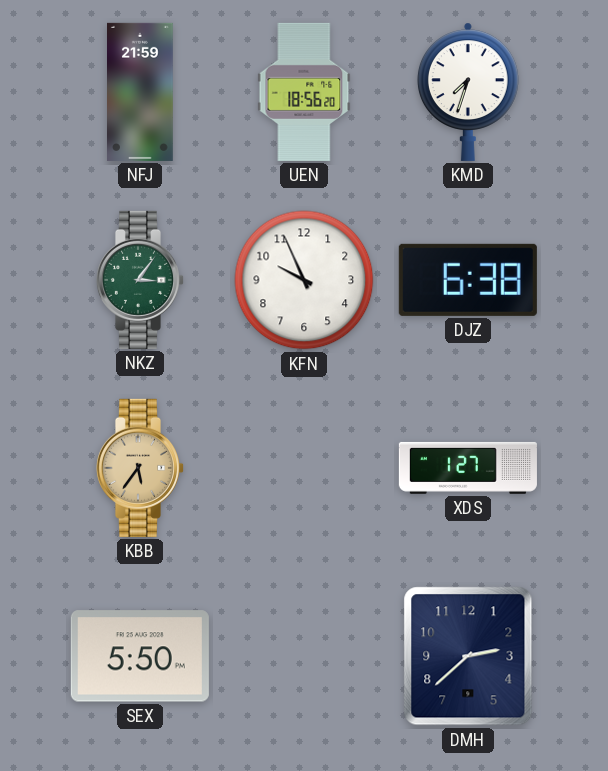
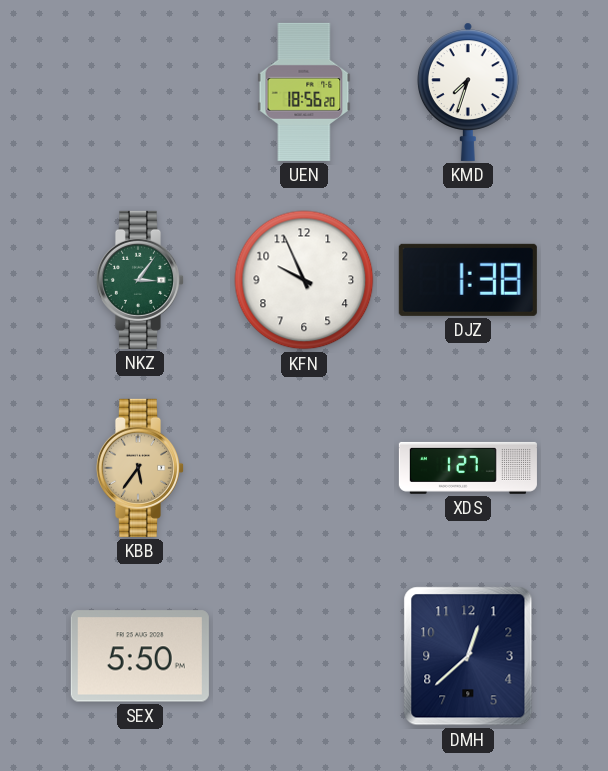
NFJ: 21:59 -> none
DJZ: 6:38 -> 1:38
DMH: 2:38 -> 12:38
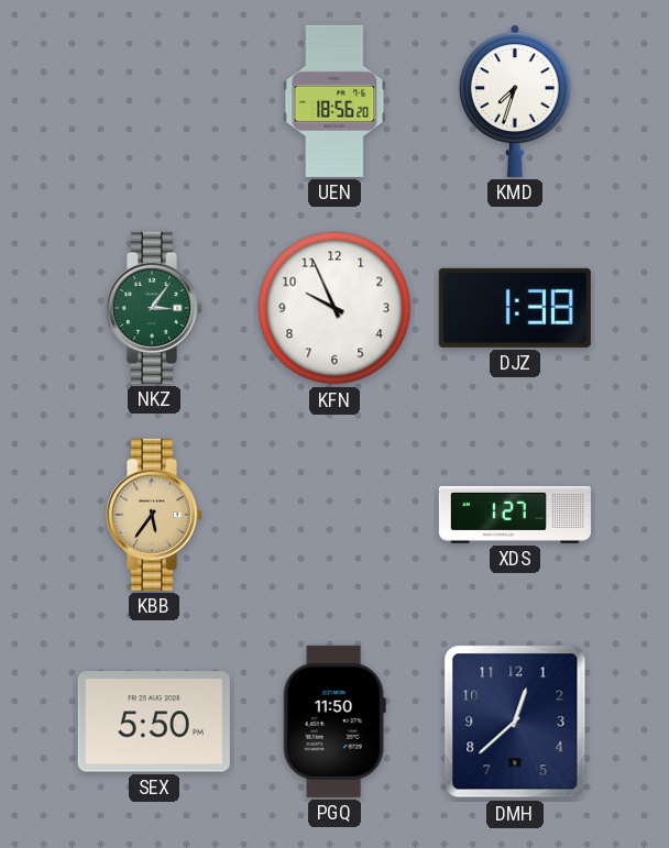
PGQ: none -> 11:50
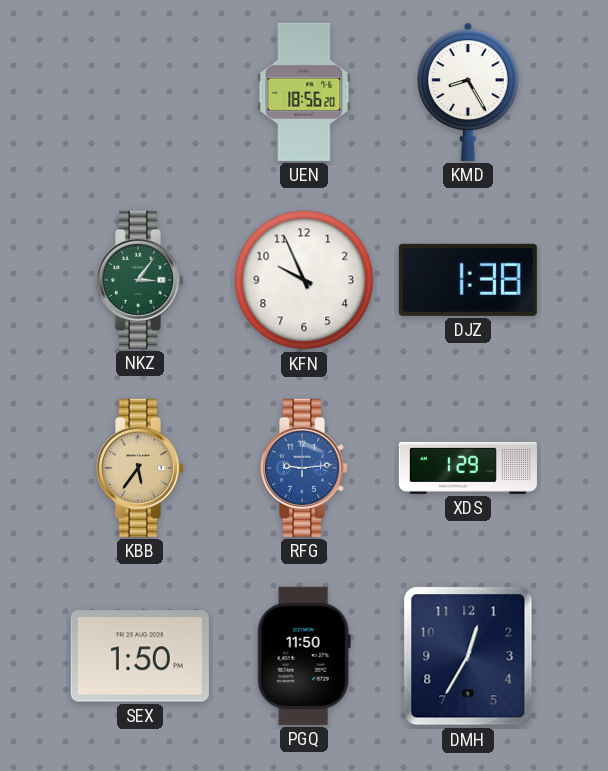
KMD: 7:33 -> 8:25
RFG: none -> 9:14
XDS: 1:27 -> 1:29
SEX: 5:50 -> 1:50
DMH: 12:38 -> 12:35
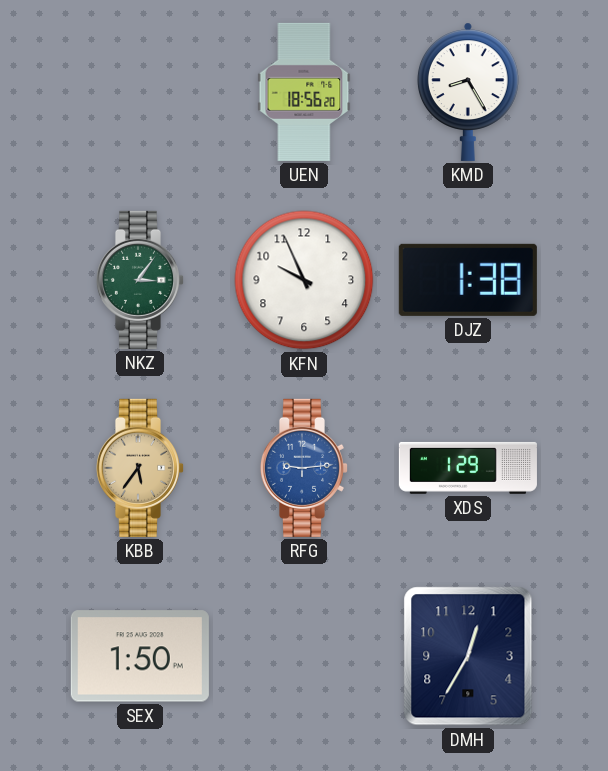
PGQ: 11:50 -> none
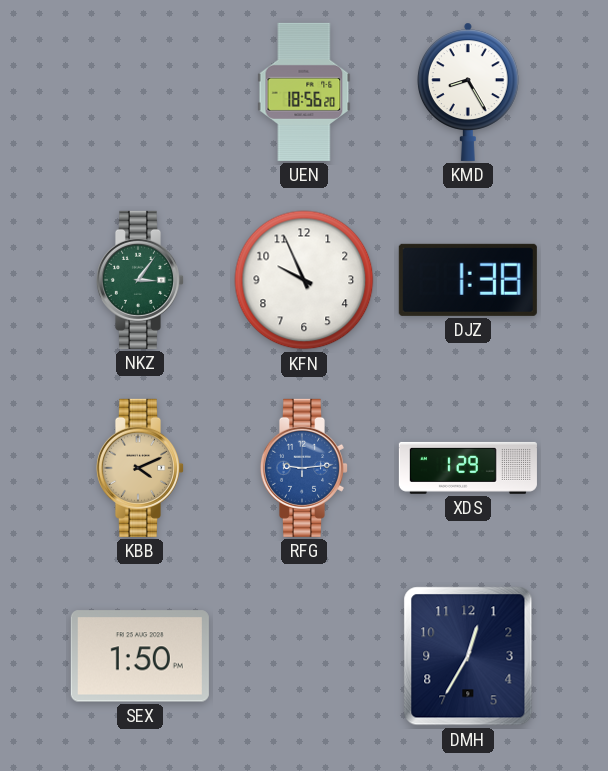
KBB: 5:36 -> 4:11
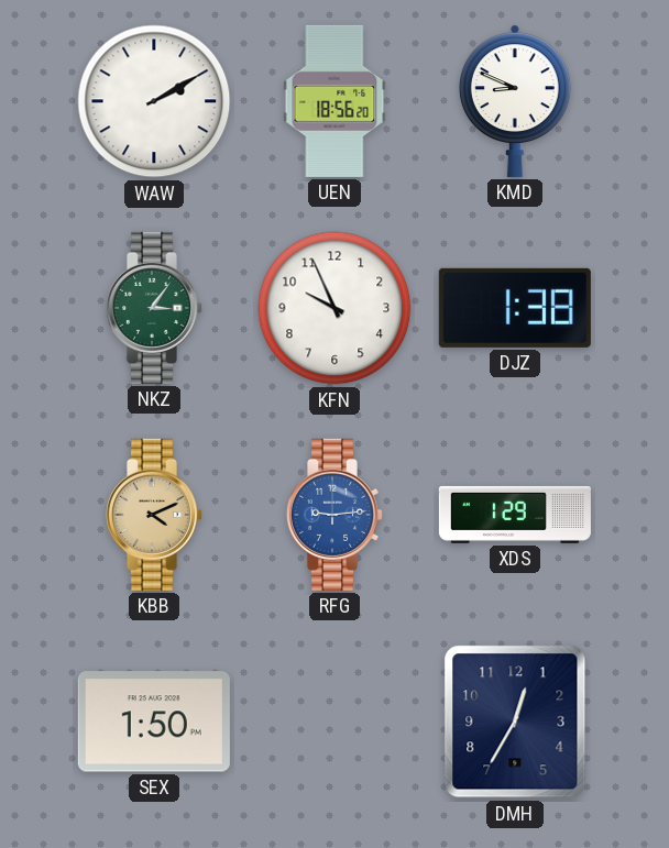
WAW: none -> 2:10
KMD: 8:25 -> 8:49
